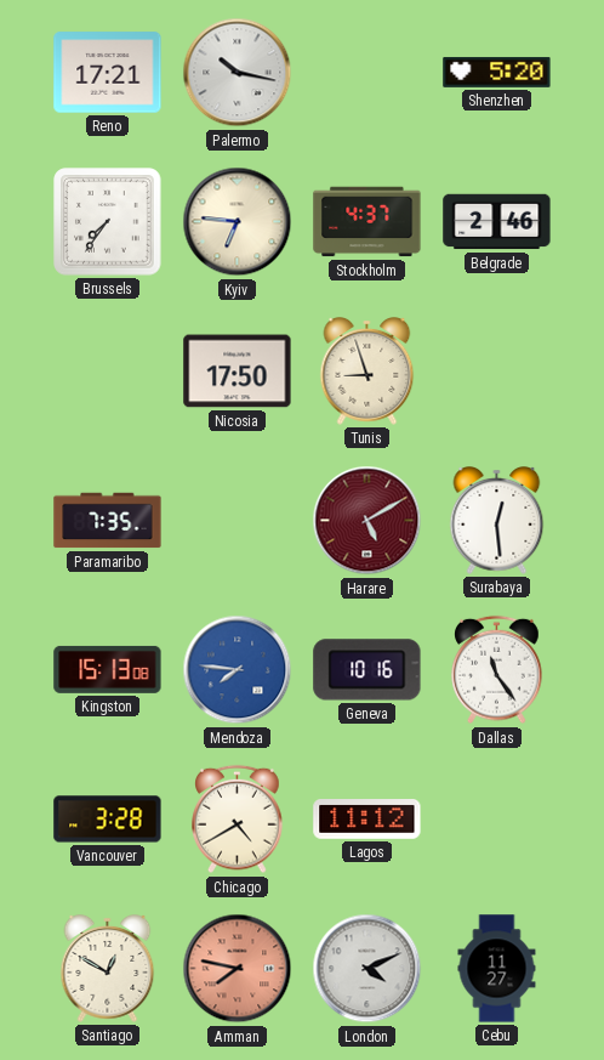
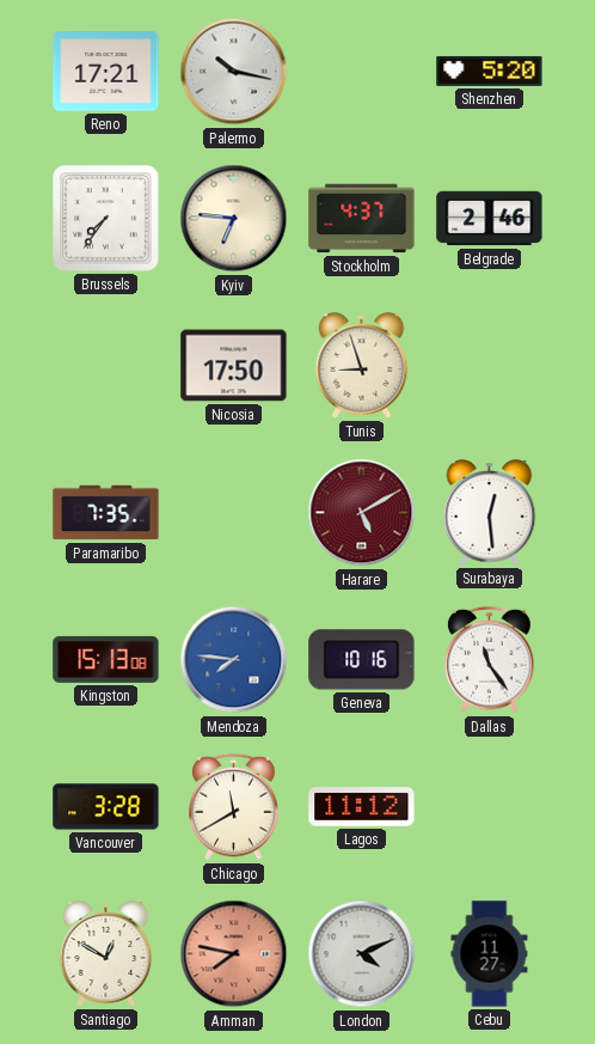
Chicago: 4:40 -> 11:40
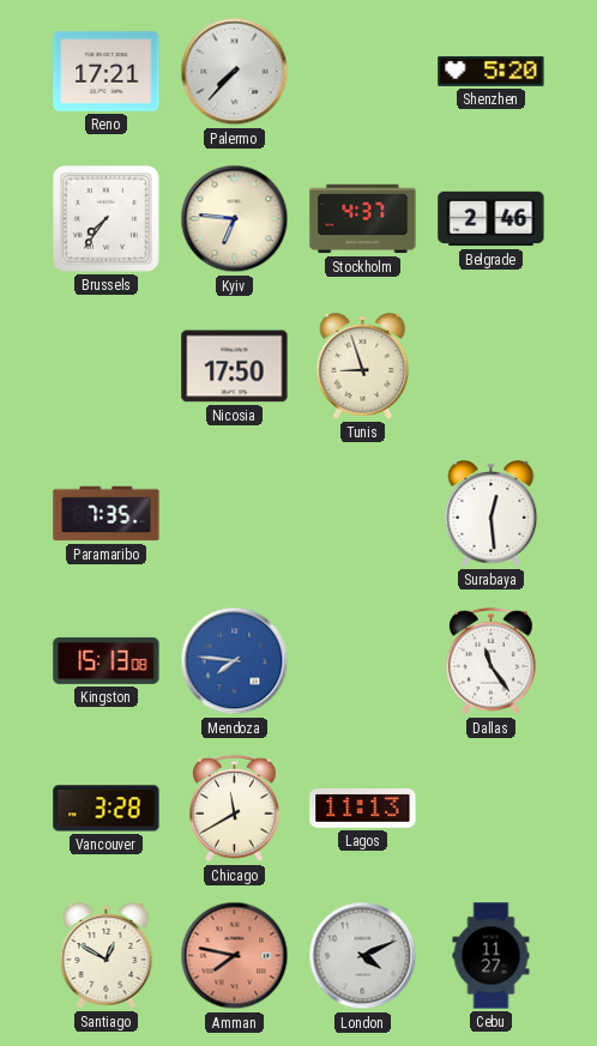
Palermo: 10:17 -> 7:37
Harare: 5:10 -> none
Geneva: 10:16 -> none
Lagos: 11:12 -> 11:13
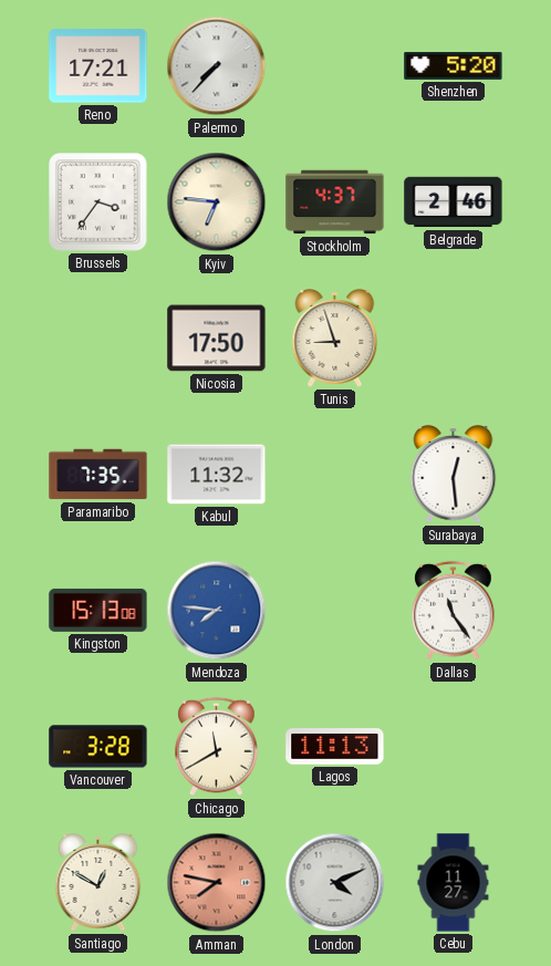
Brussels: 7:36 -> 3:36
Kabul: none -> 11:32
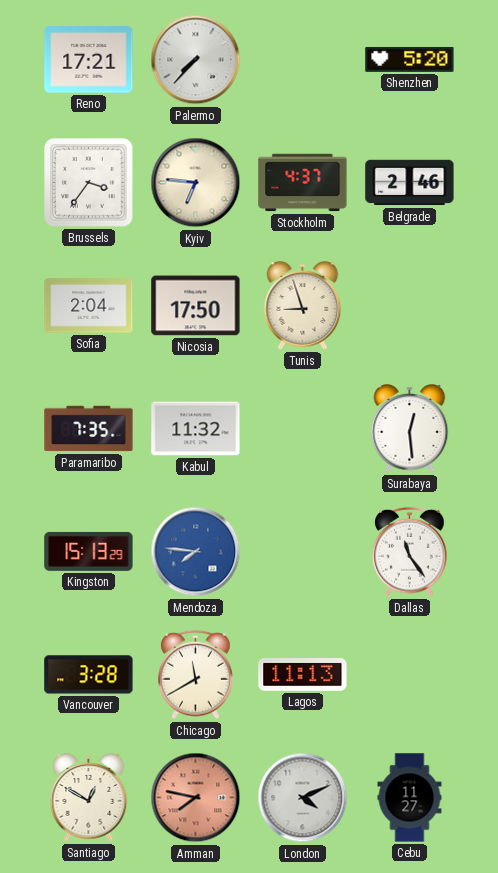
Sofia: none -> 2:04
Kingston: 15:13:08 -> 15:13:29
